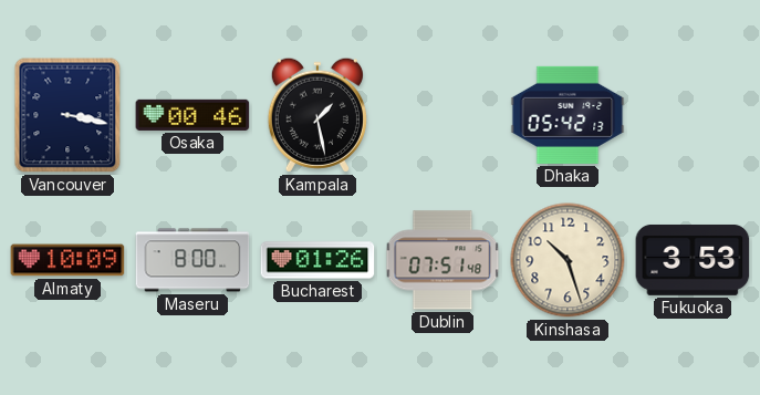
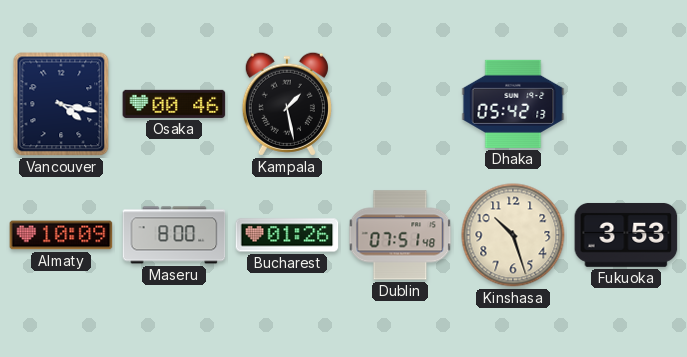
Vancouver: 3:17 -> 4:17
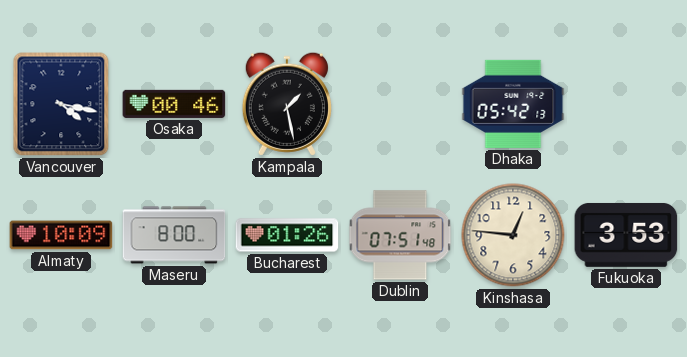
Kinshasa: 10:27 -> 12:46
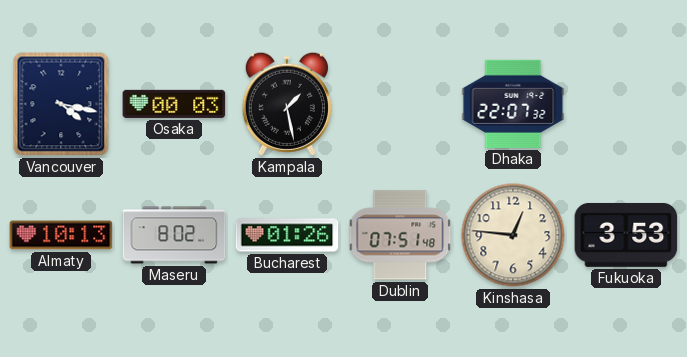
Osaka: 00:46 -> 00:03
Dhaka: 05:42 -> 22:07
Almaty: 10:09 -> 10:13
Maseru: 8:00 -> 8:02
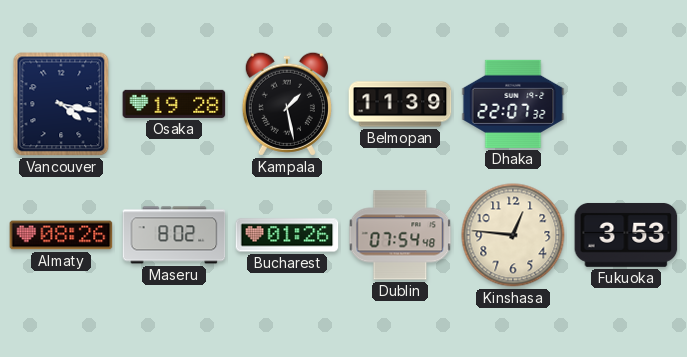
Osaka: 00:03 -> 19:28
Belmopan: none -> 11:39
Almaty: 10:13 -> 08:26
Dublin: 07:51 -> 07:54
